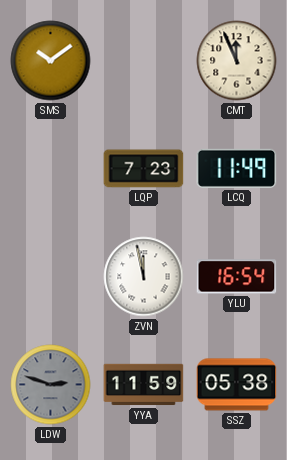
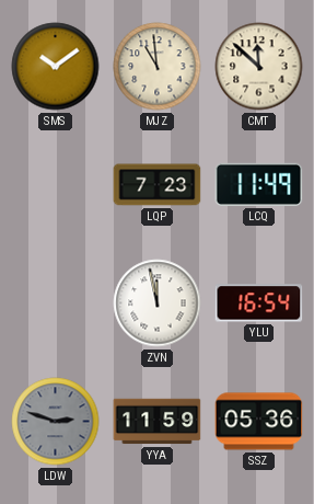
MJZ: none -> 10:59
CMT: 11:56 -> 11:52
SSZ: 05:38 -> 05:36
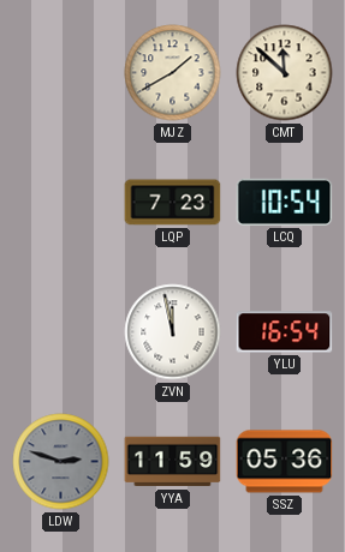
SMS: 10:09 -> none
MJZ: 10:59 -> 1:40
LCQ: 11:49 -> 10:54
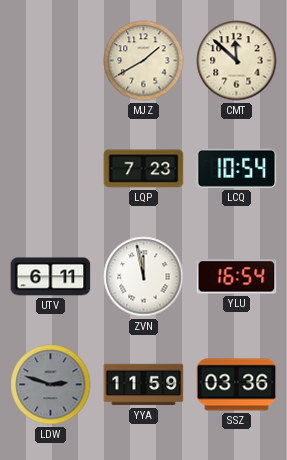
UTV: none -> 6:11
SSZ: 05:36 -> 03:36
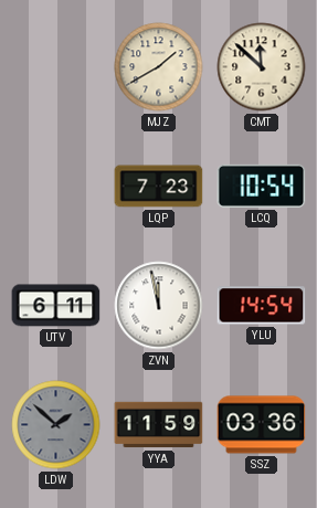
YLU: 16:54 -> 14:54
LDW: 2:48 -> 1:52
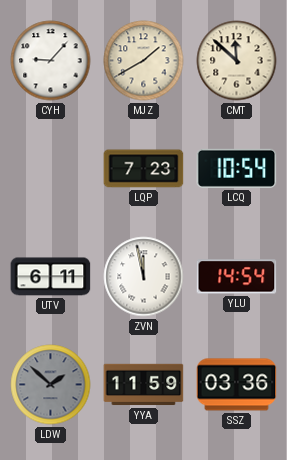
CYH: none -> 9:07
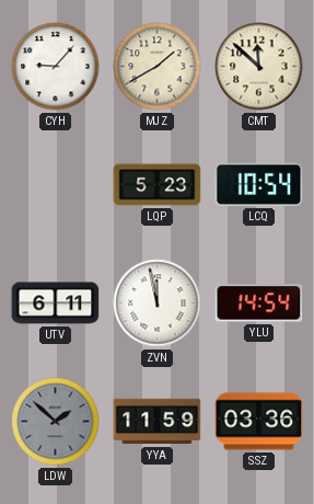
LQP: 7:23 -> 5:23
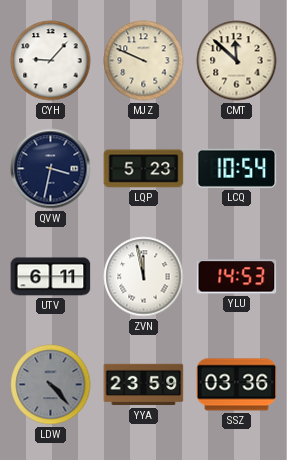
MJZ: 1:40 -> 9:49
QVW: none -> 3:32
YLU: 14:54 -> 14:53
LDW: 1:52 -> 4:23
YYA: 11:59 -> 23:59
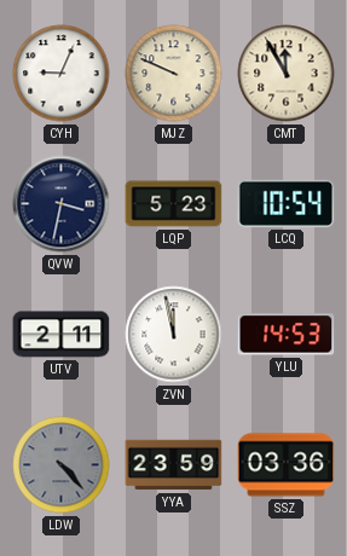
CYH: 9:07 -> 9:04
CMT: 11:52 -> 11:55
UTV: 6:11 -> 2:11
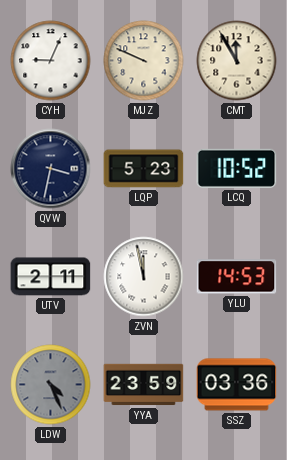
LCQ: 10:54 -> 10:52
LDW: 4:23 -> 4:26
